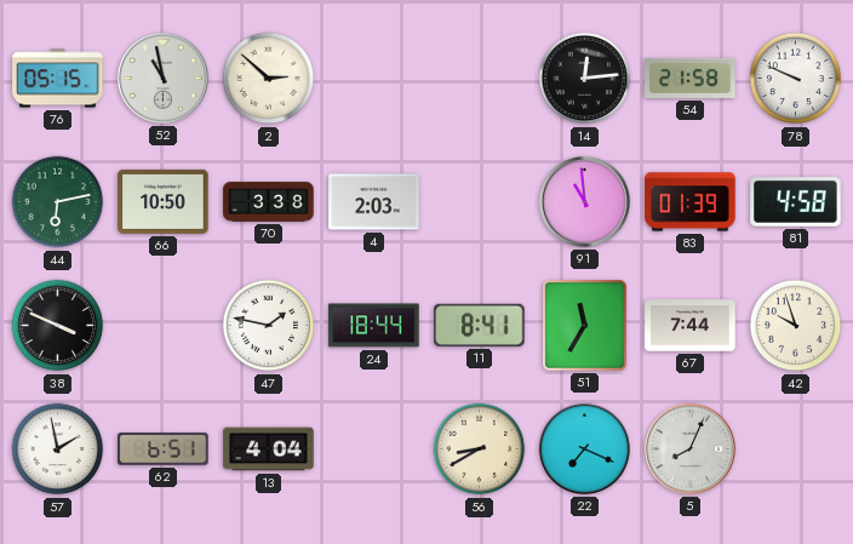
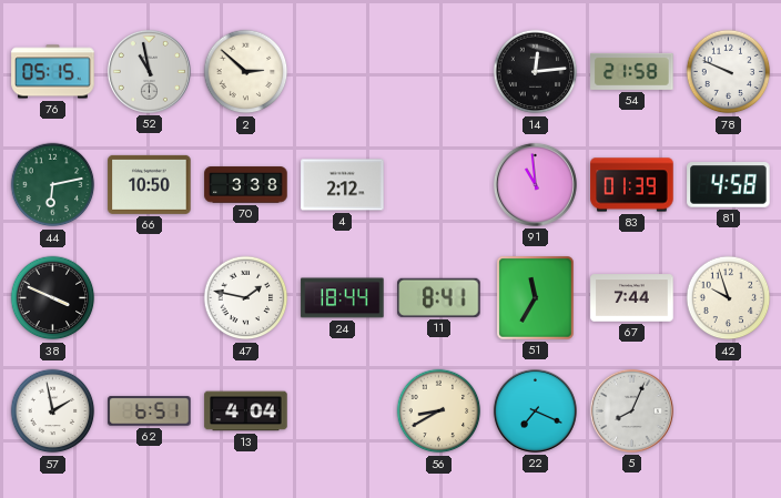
4: 2:03 -> 2:12
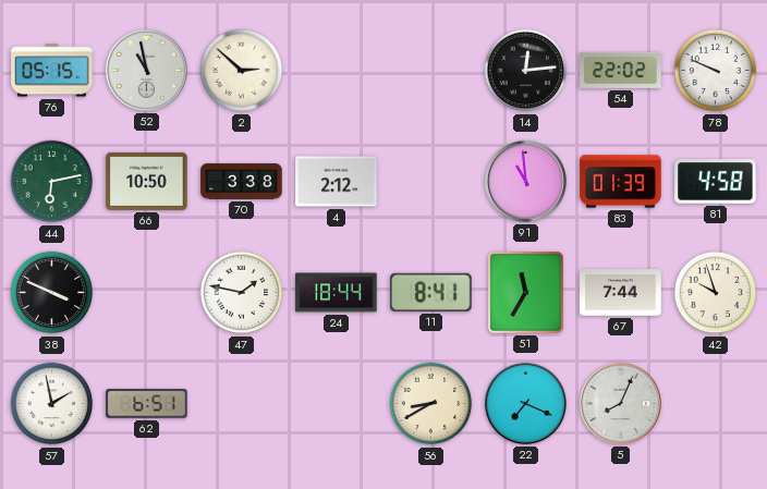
54: 21:58 -> 22:02
13: 4:04 -> none
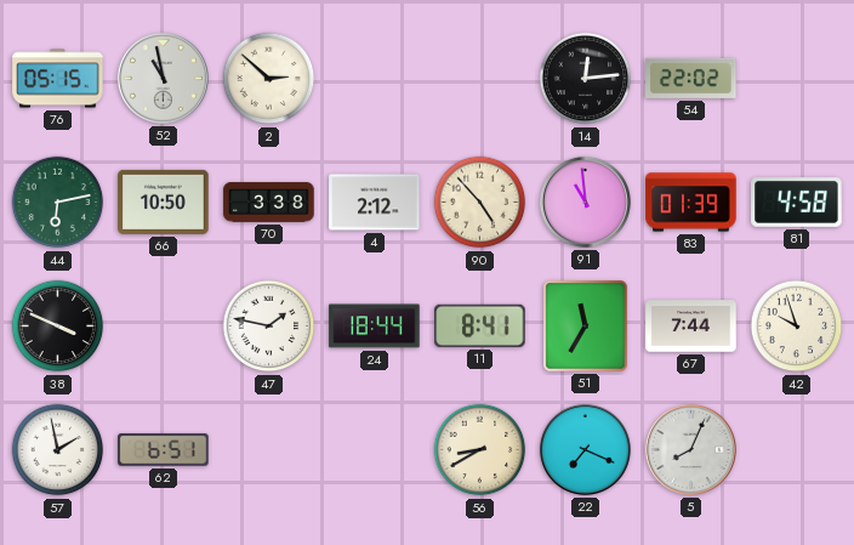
78: 9:49 -> none
90: none -> 4:53
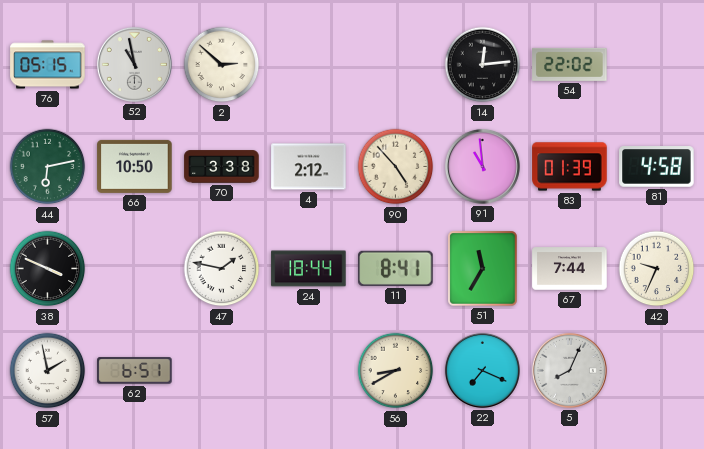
42: 9:57 -> 9:34
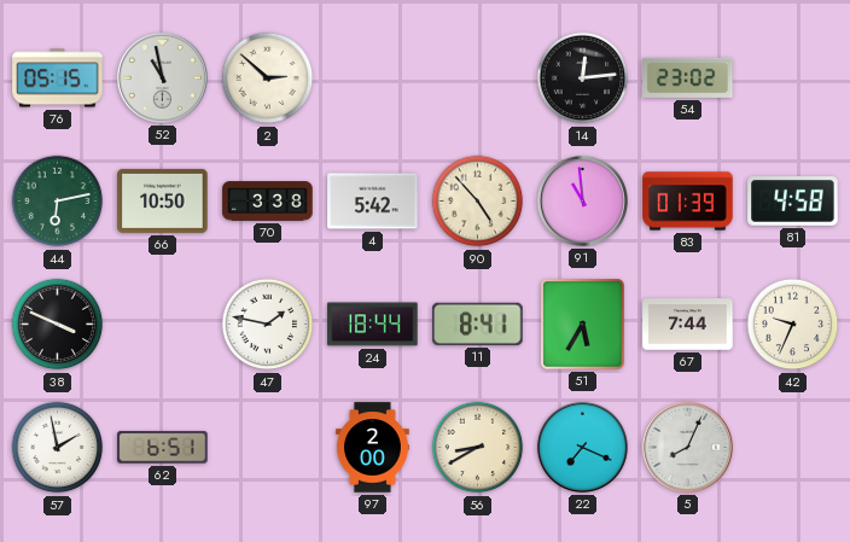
54: 22:02 -> 23:02
4: 2:12 -> 5:42
51: 11:35 -> 5:35
97: none -> 2:00
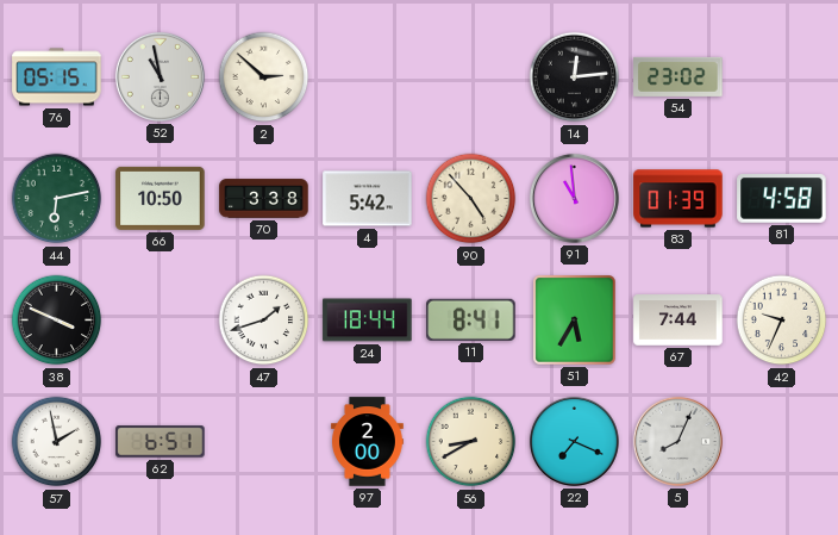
47: 1:47 -> 1:42
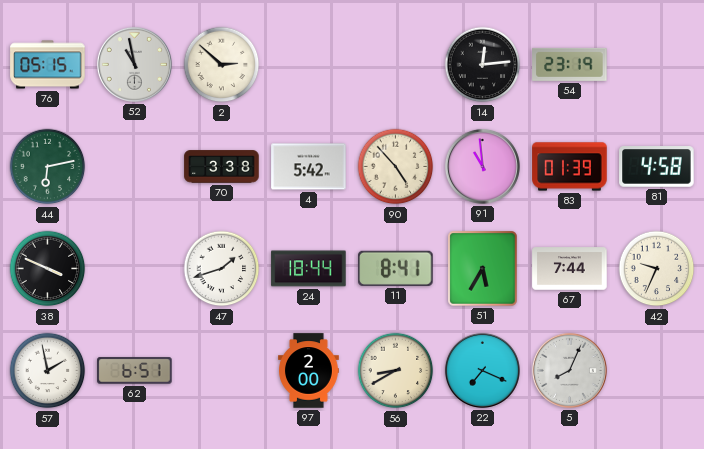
54: 23:02 -> 23:19
66: 10:50 -> none
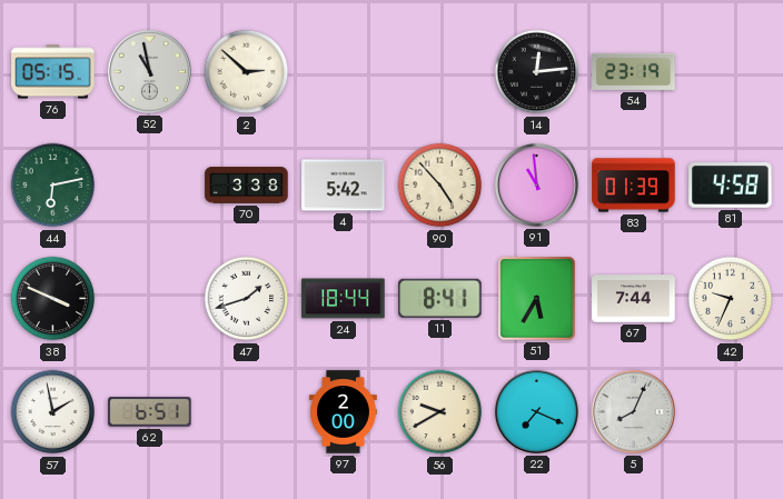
56: 8:40 -> 9:40
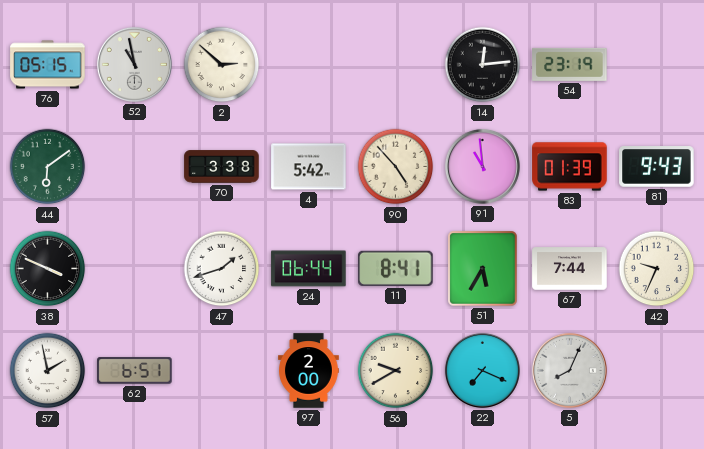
44: 6:13 -> 6:09
81: 4:58 -> 9:43
24: 18:44 -> 06:44
